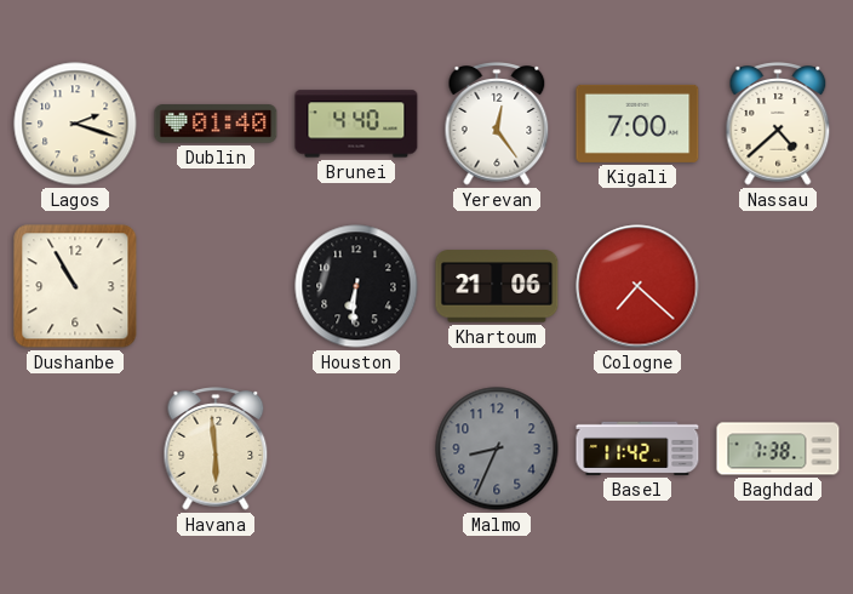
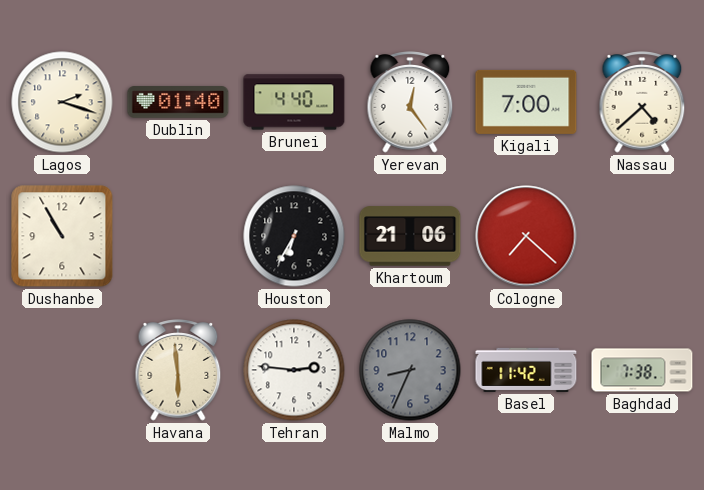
Houston: 6:31 -> 6:35
Tehran: none -> 2:46
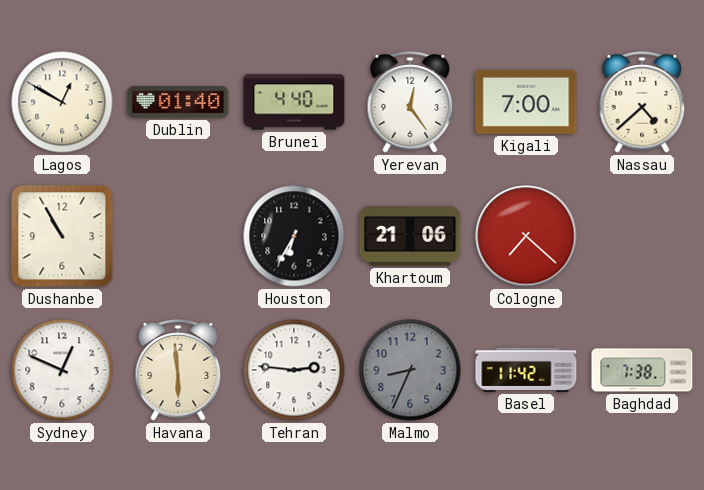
Lagos: 2:18 -> 12:50
Sydney: none -> 12:49
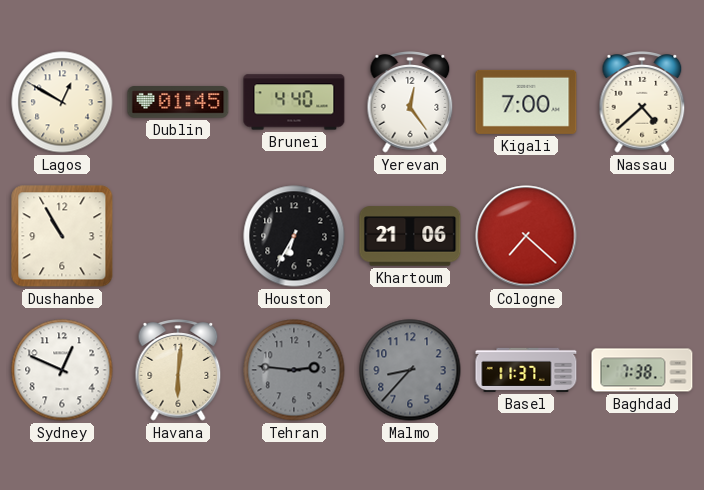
Dublin: 01:40 -> 01:45
Havana: 5:59 -> 6:01
Tehran dial: white -> grey
Malmo: 8:34 -> 8:37
Basel: 11:42 -> 11:37
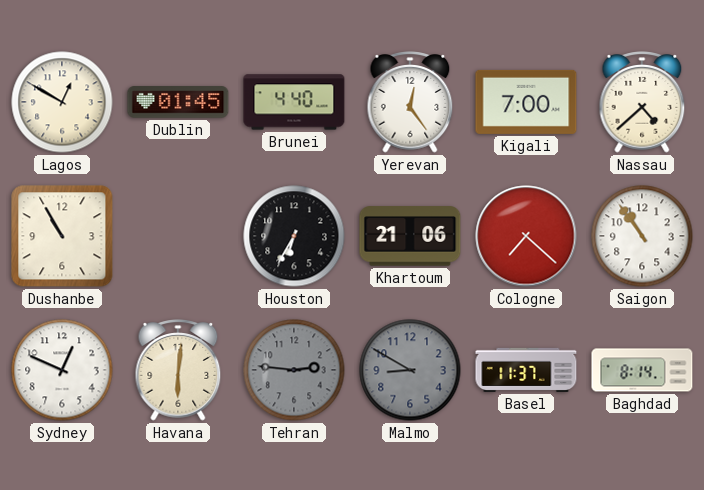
Saigon: none -> 10:54
Malmo: 8:37 -> 8:50
Baghdad: 7:38 -> 8:14
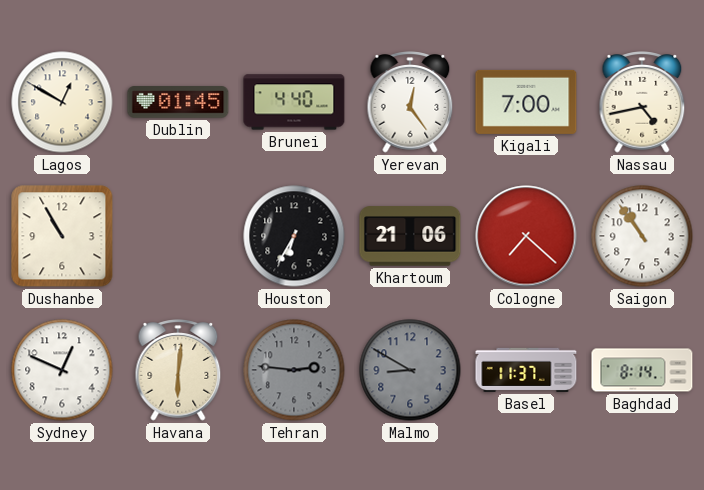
Nassau: 4:38 -> 4:43
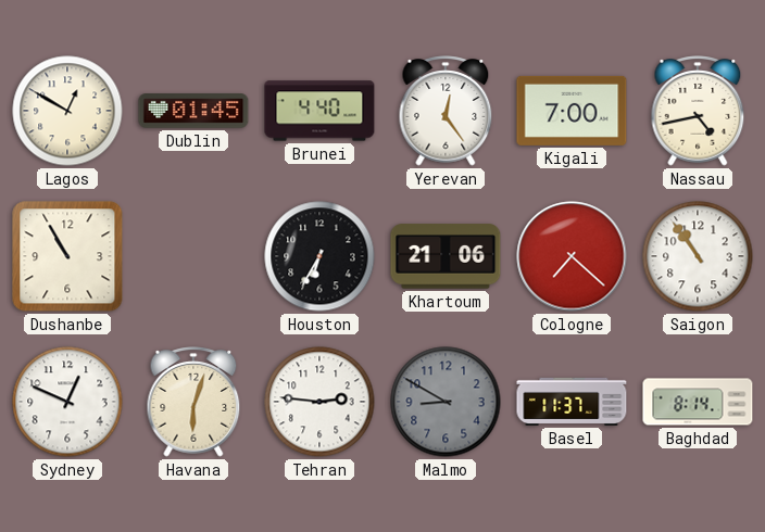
Havana: 6:01 -> 6:03
Tehran dial: grey -> white
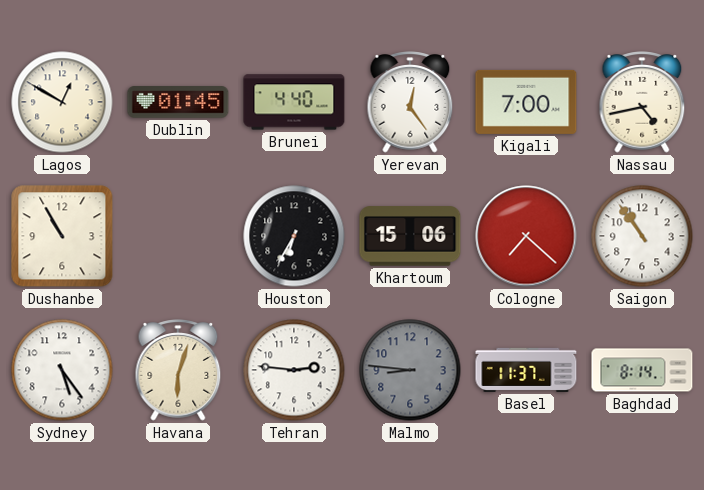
Khartoum: 21:06 -> 15:06
Sydney: 12:49 -> 5:24
Malmo: 8:50 -> 8:46
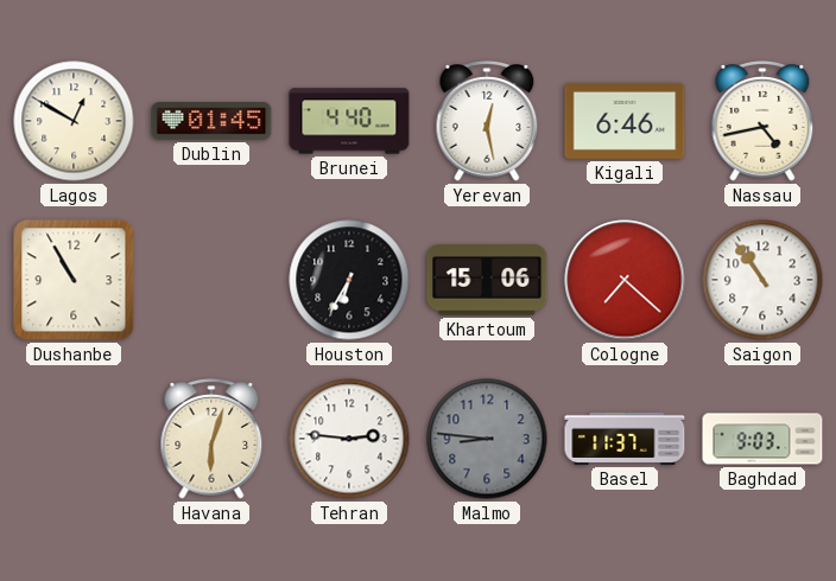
Yerevan: 12:24 -> 12:28
Kigali: 7:00 -> 6:46
Sydney: 5:24 -> none
Baghdad: 8:14 -> 9:03
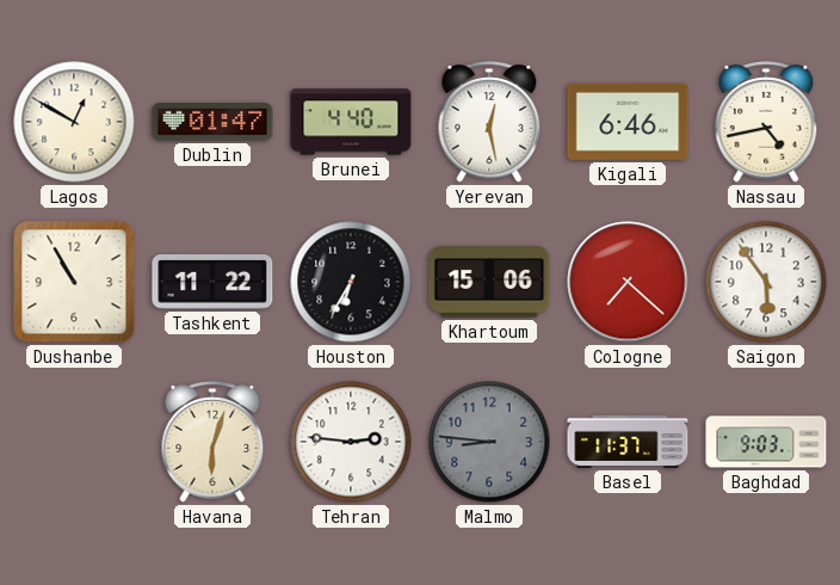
Dublin: 01:45 -> 01:47
Tashkent: none -> 11:22
Saigon: 10:54 -> 5:54
